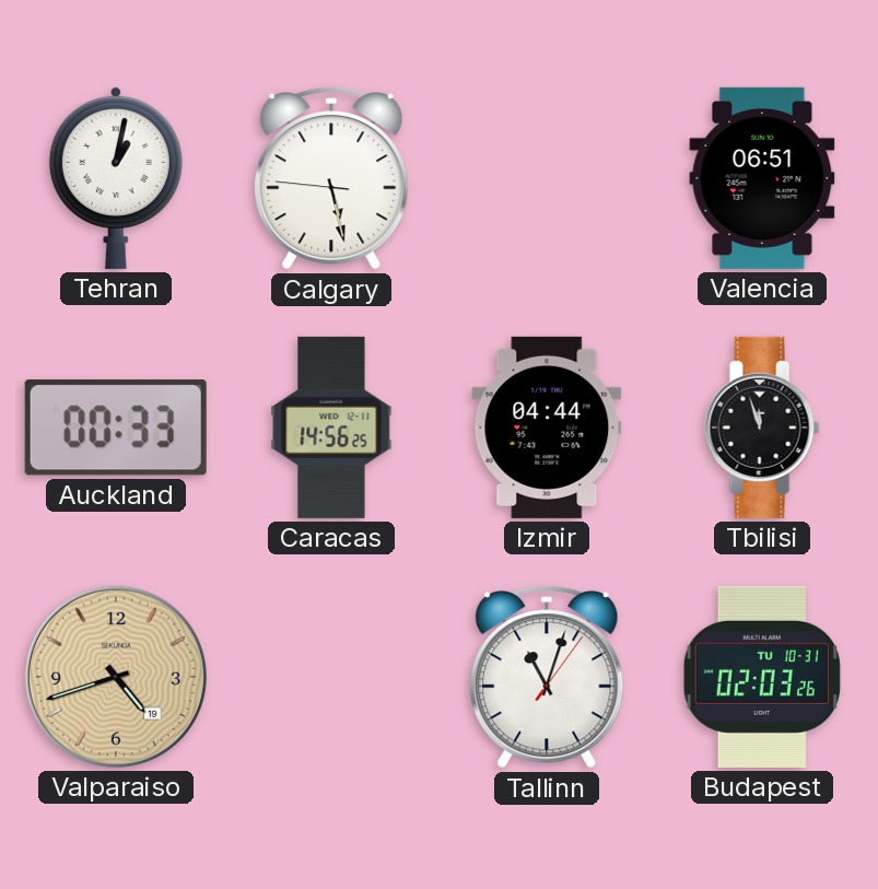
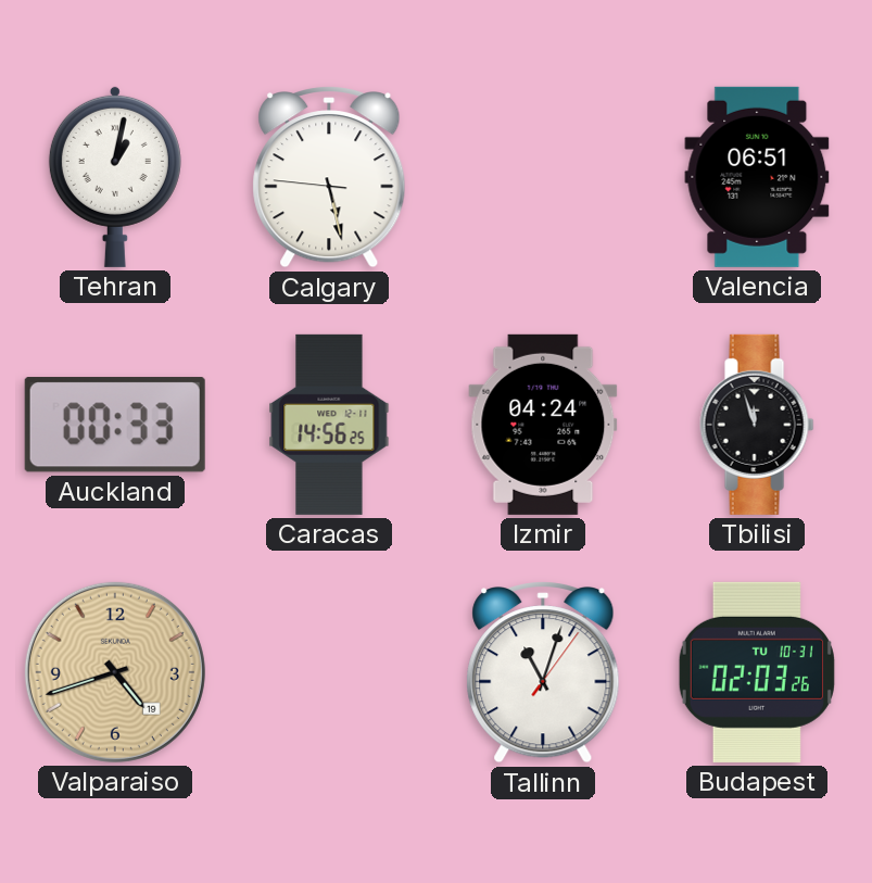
Izmir: 04:44 -> 04:24
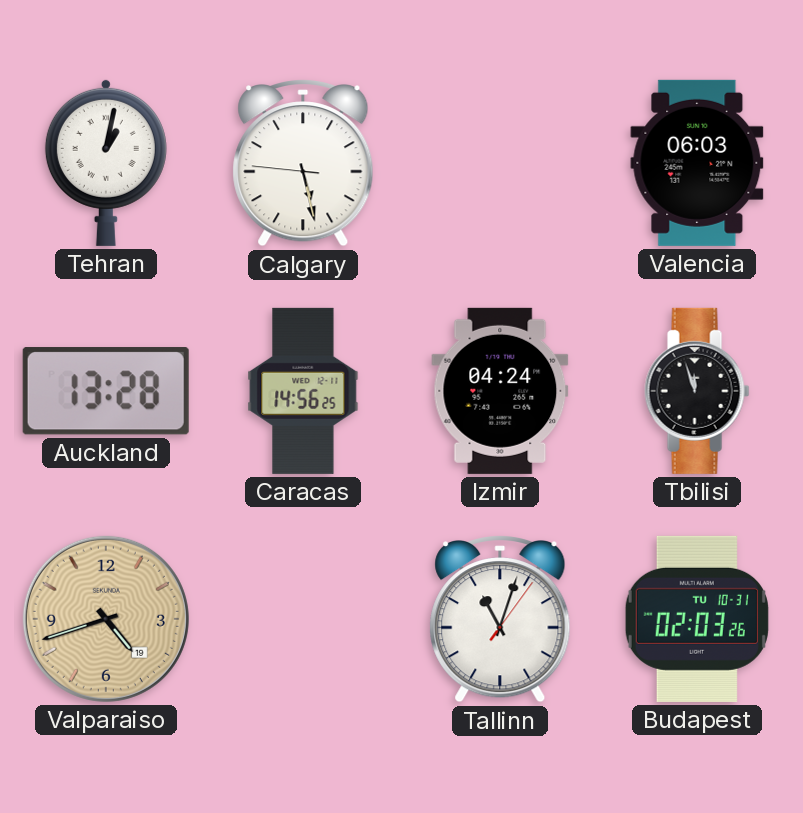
Valencia: 06:51 -> 06:03
Auckland: 00:33 -> 13:28
